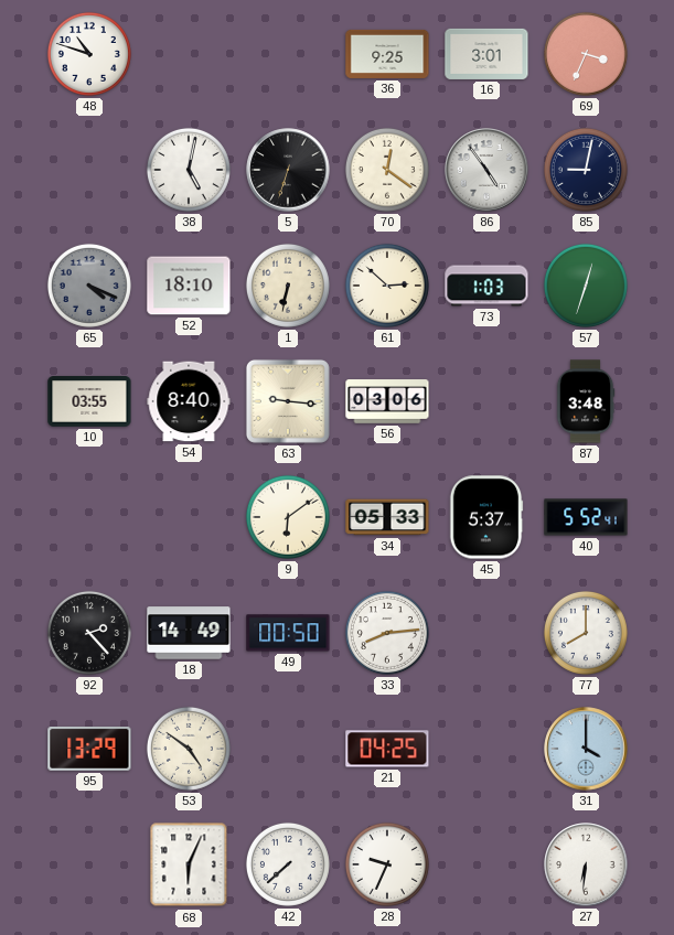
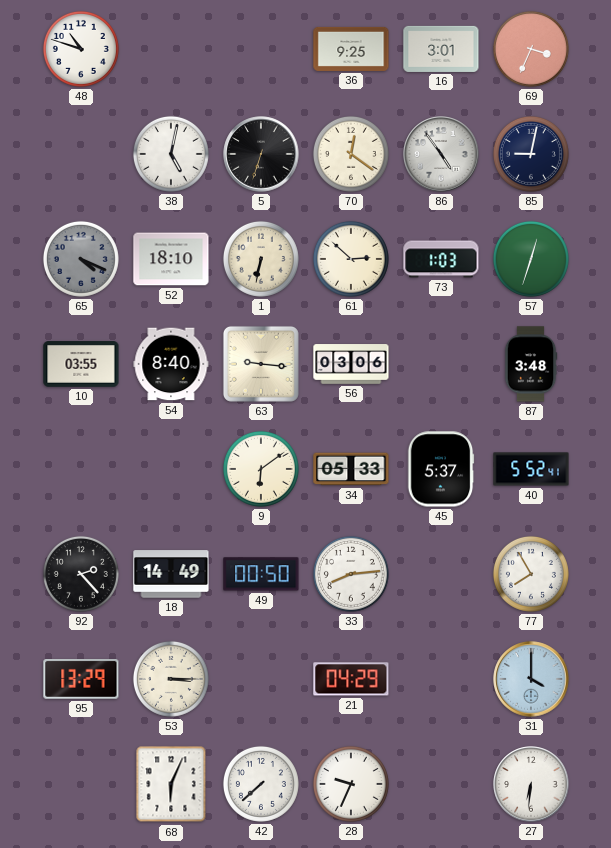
77: 8:00 -> 7:55
53: 4:51 -> 3:15
21: 04:25 -> 04:29
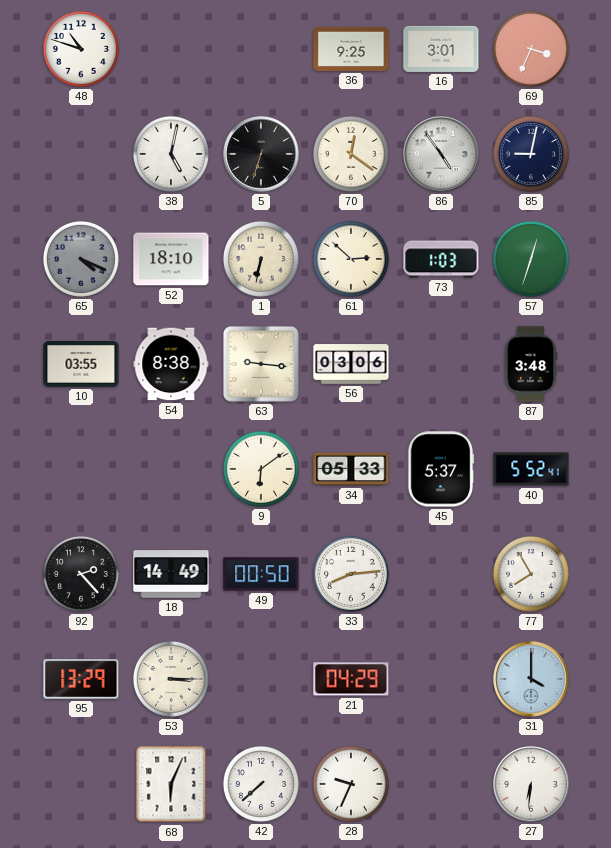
54: 8:40 -> 8:38
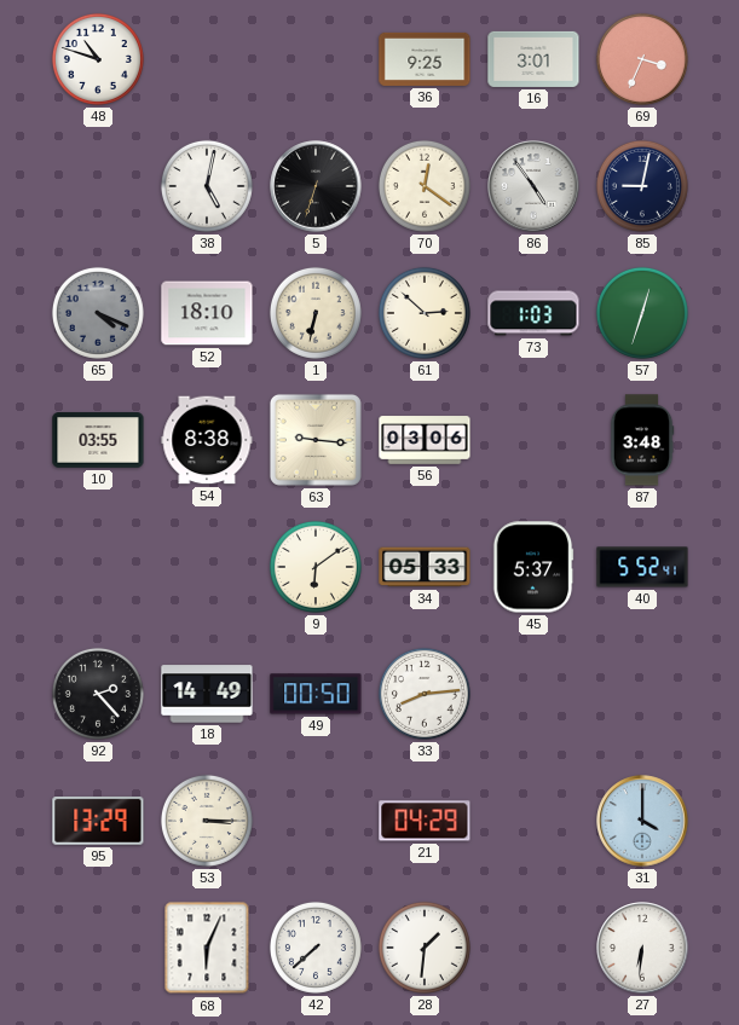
77: 7:55 -> none
28: 9:34 -> 1:31
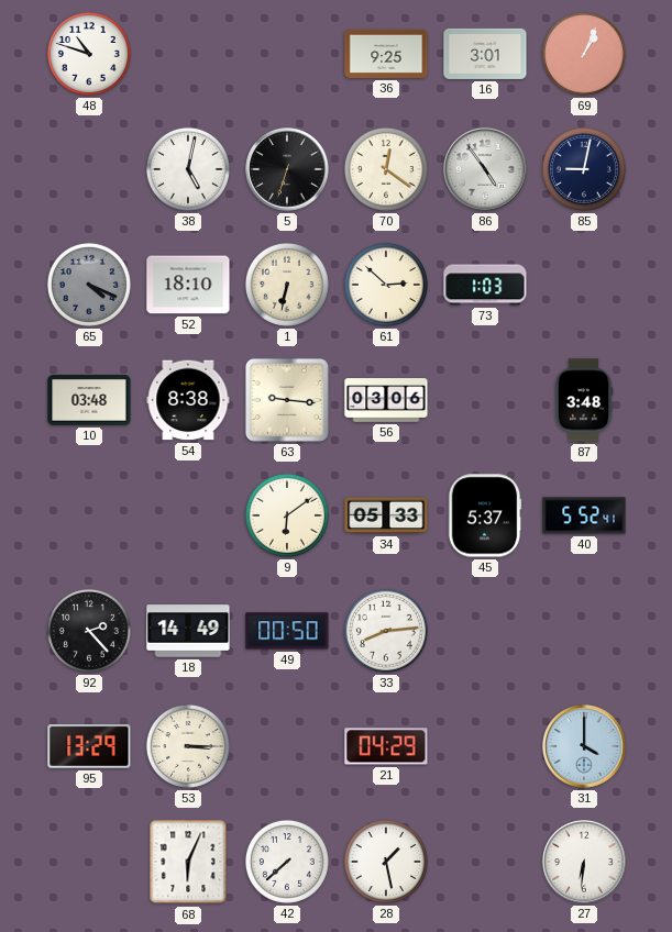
69: 3:34 -> 1:04
57: 12:33 -> none
10: 03:55 -> 03:48
28: 1:31 -> 1:28
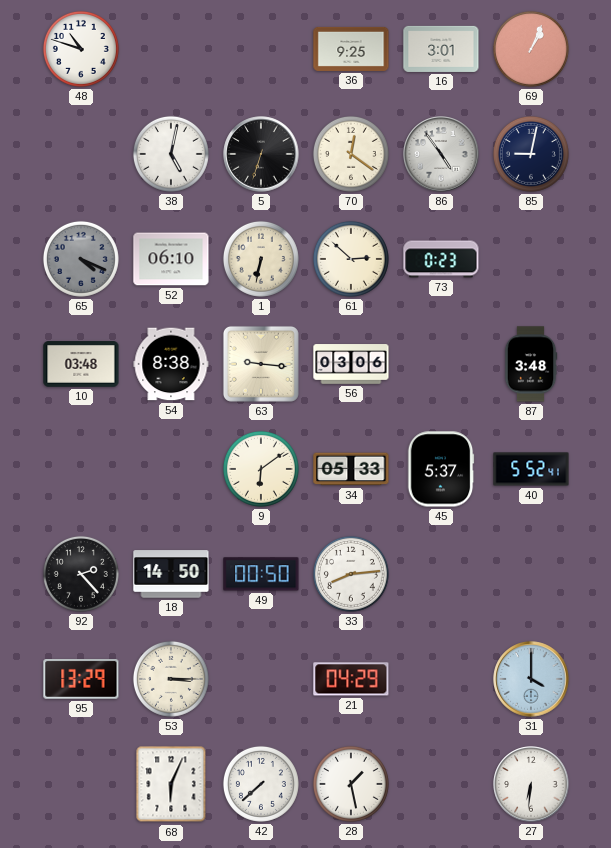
52: 18:10 -> 06:10
73: 1:03 -> 0:23
18: 14:49 -> 14:50
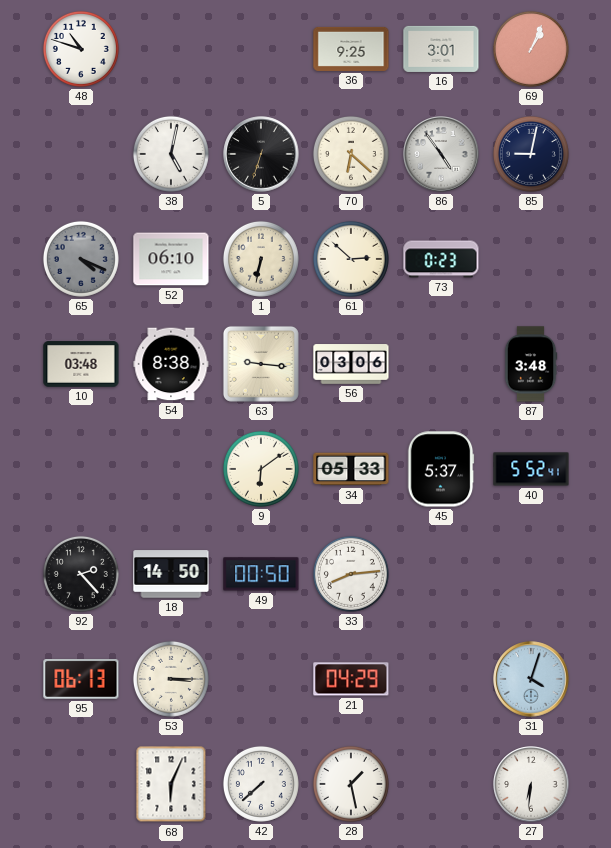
70: 12:21 -> 6:22
95: 13:29 -> 06:13
31: 4:00 -> 4:03
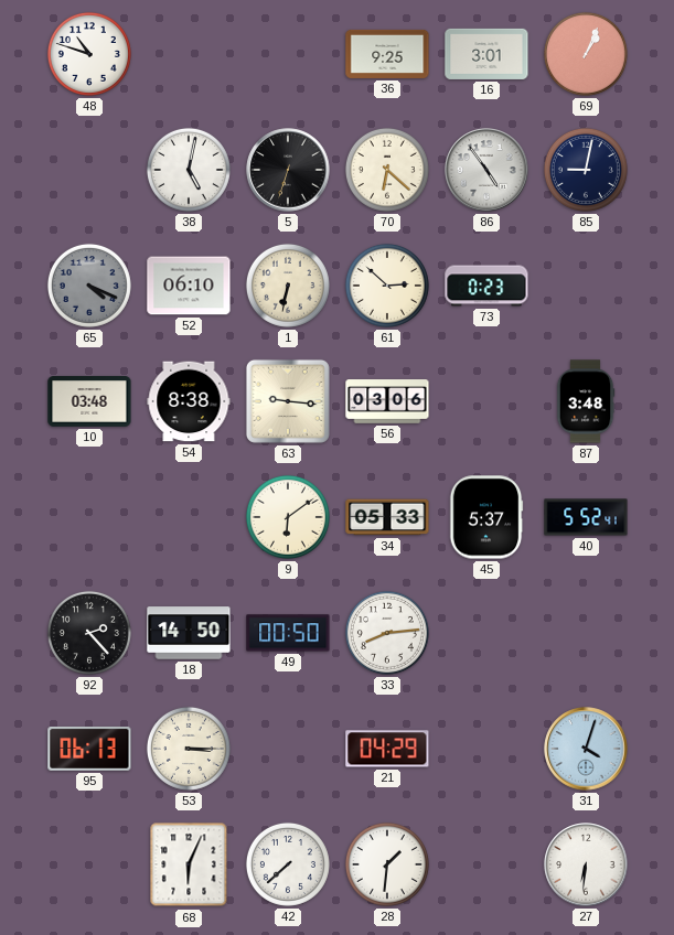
28: 1:28 -> 1:31
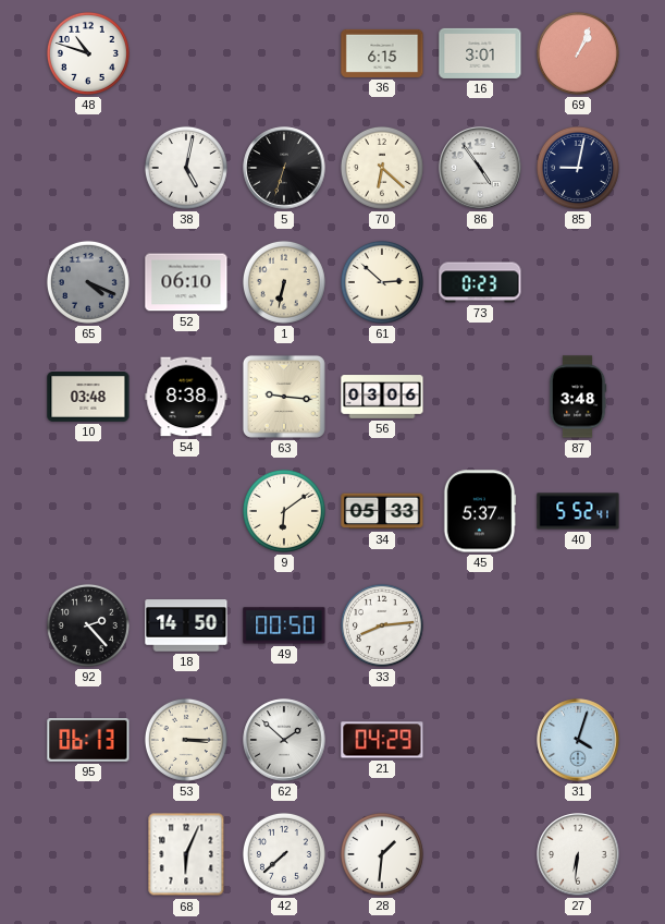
36: 9:25 -> 6:15
62: none -> 1:52
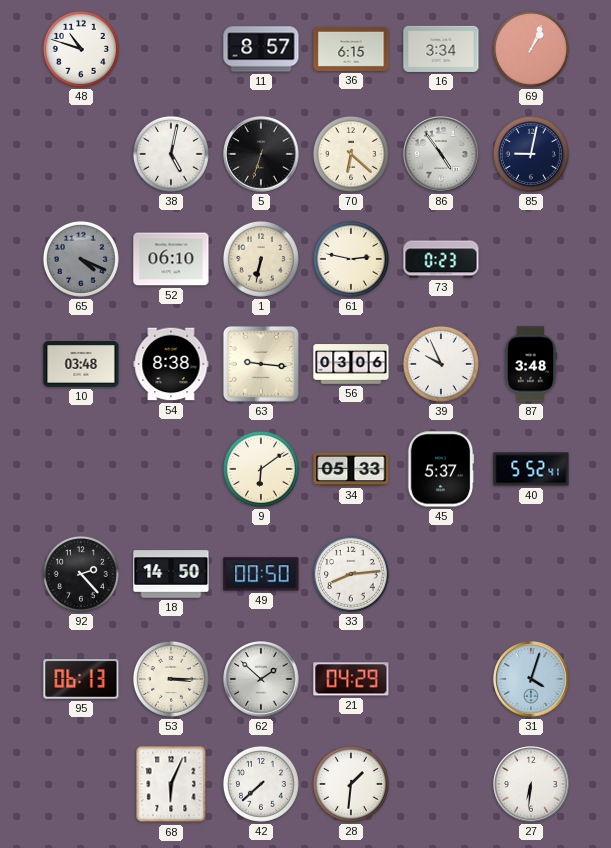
11: none -> 8:57
16: 3:01 -> 3:34
61: 2:52 -> 2:47
39: none -> 9:56
